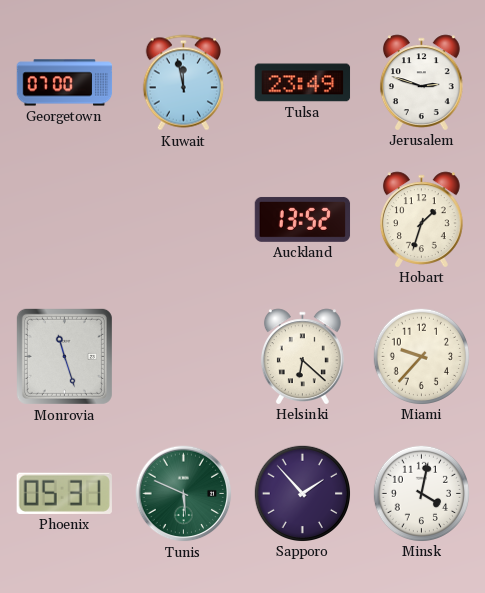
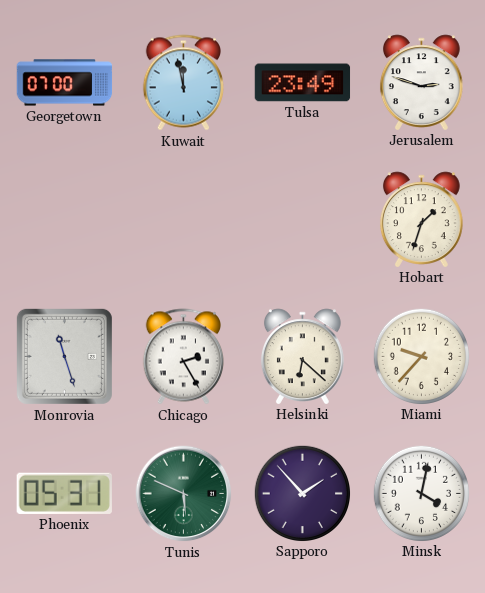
Auckland: 13:52 -> none
Chicago: none -> 2:25
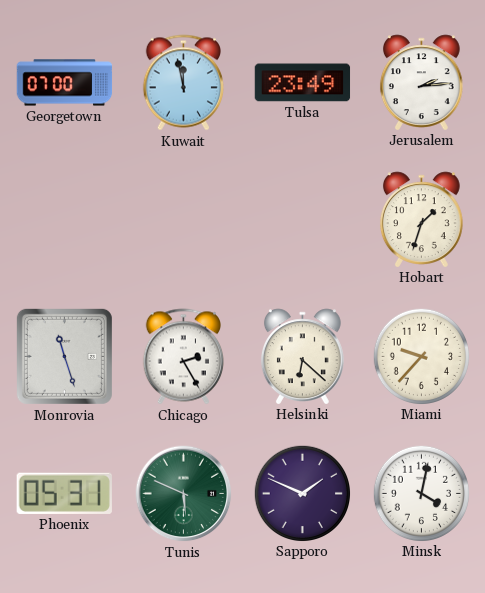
Jerusalem: 2:48 -> 2:14
Sapporo: 1:53 -> 1:49
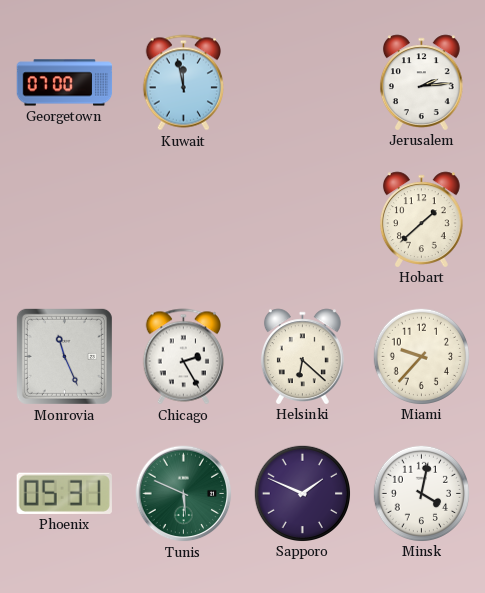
Tulsa: 23:49 -> none
Hobart: 1:33 -> 1:38
Monrovia: 11:27 -> 11:26
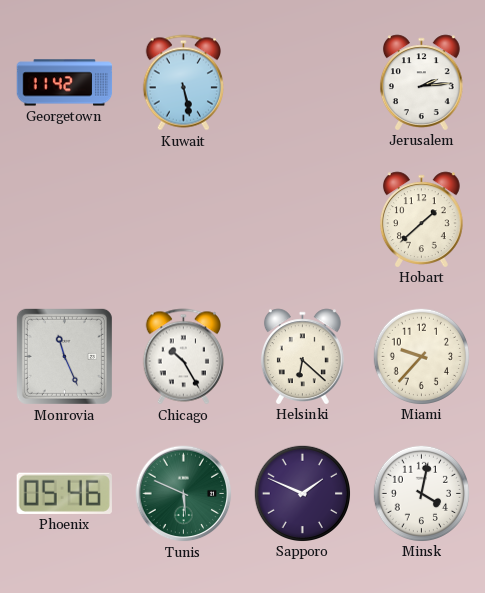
Georgetown: 07:00 -> 11:42
Kuwait: 11:58 -> 5:28
Chicago: 2:25 -> 10:25
Phoenix: 05:31 -> 05:46
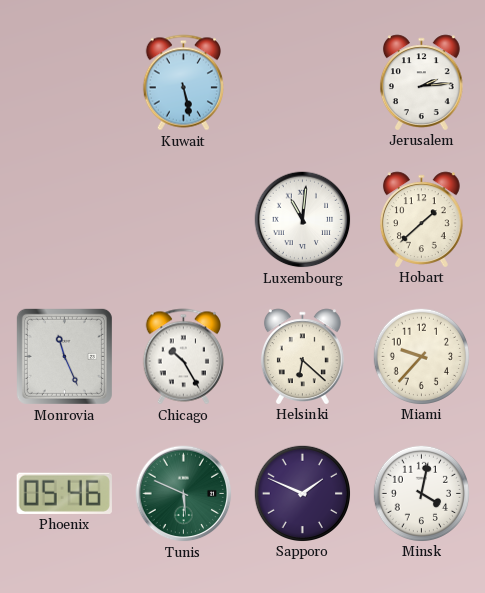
Georgetown: 11:42 -> none
Luxembourg: none -> 11:01
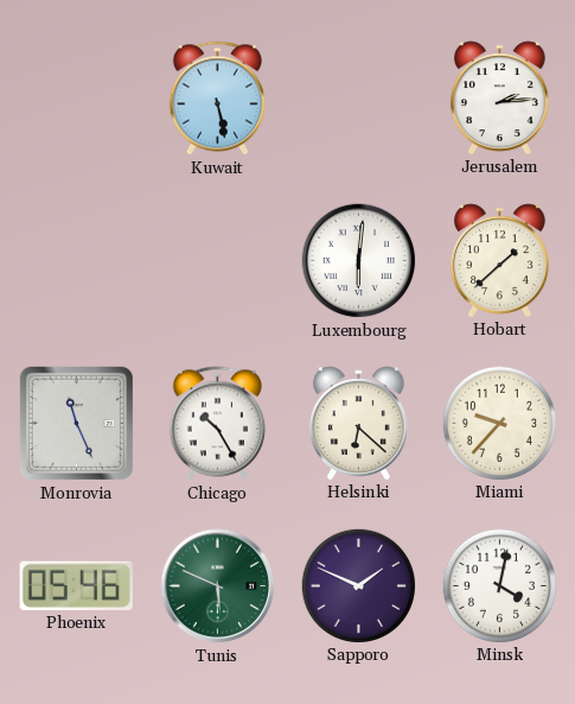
Luxembourg: 11:01 -> 6:01
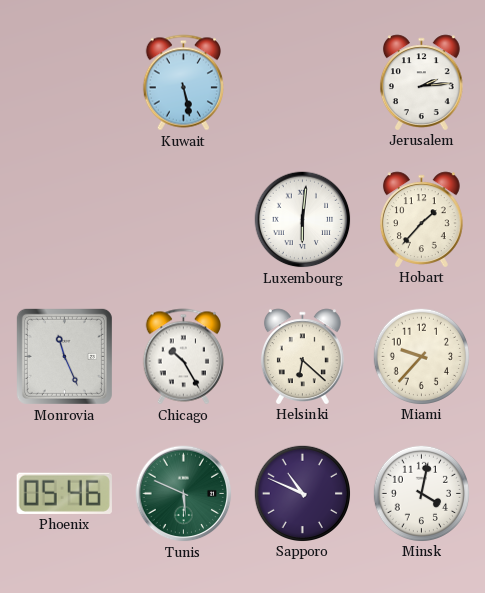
Hobart: 1:38 -> 1:37
Sapporo: 1:49 -> 10:49
